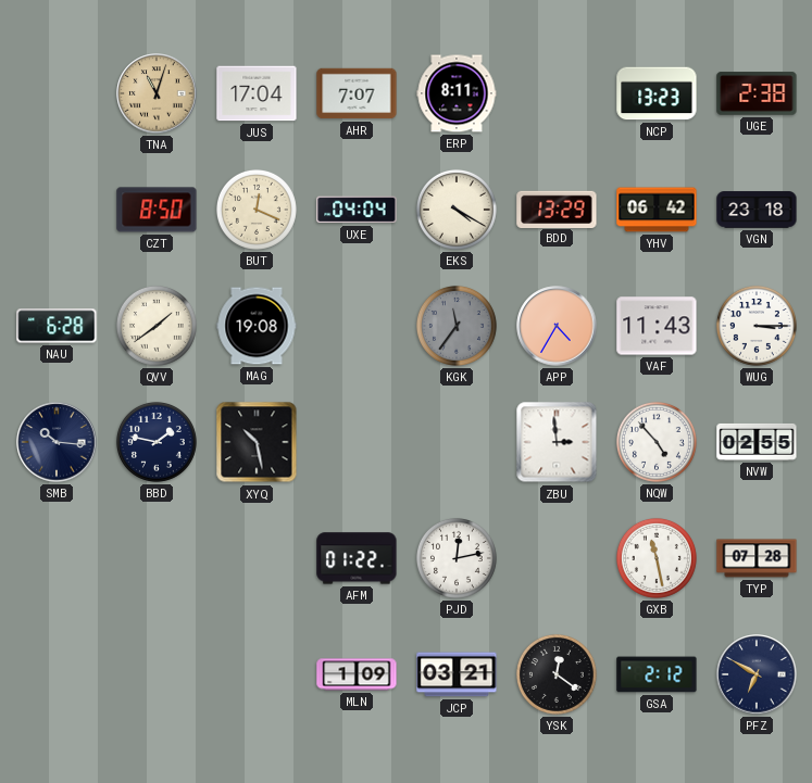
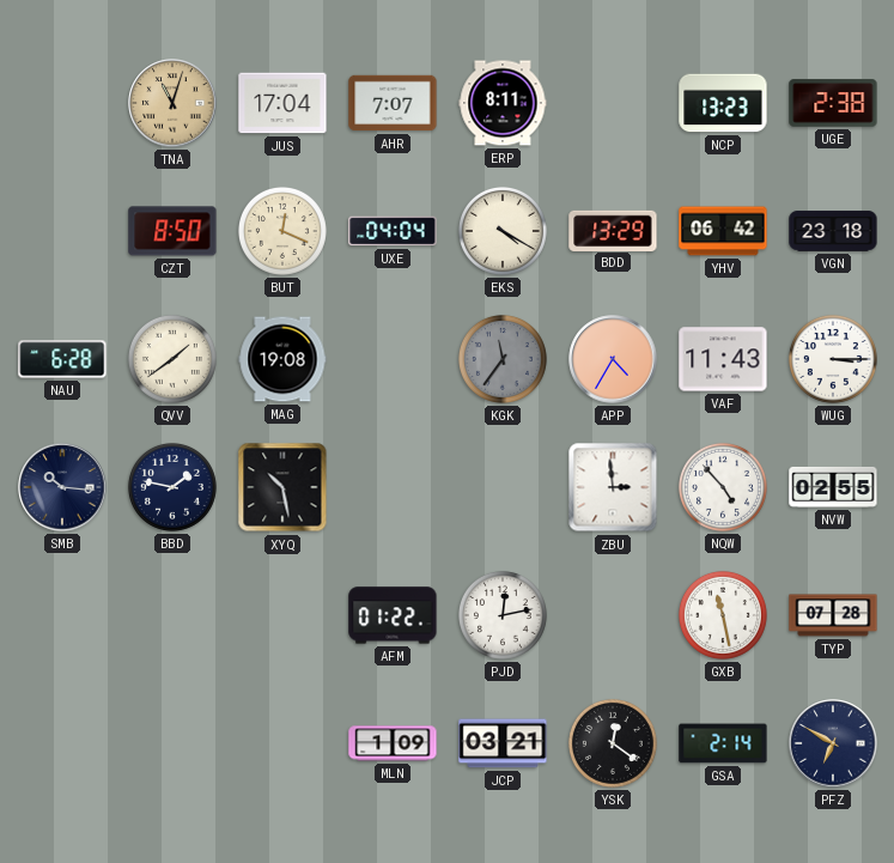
GSA: 2:12 -> 2:14
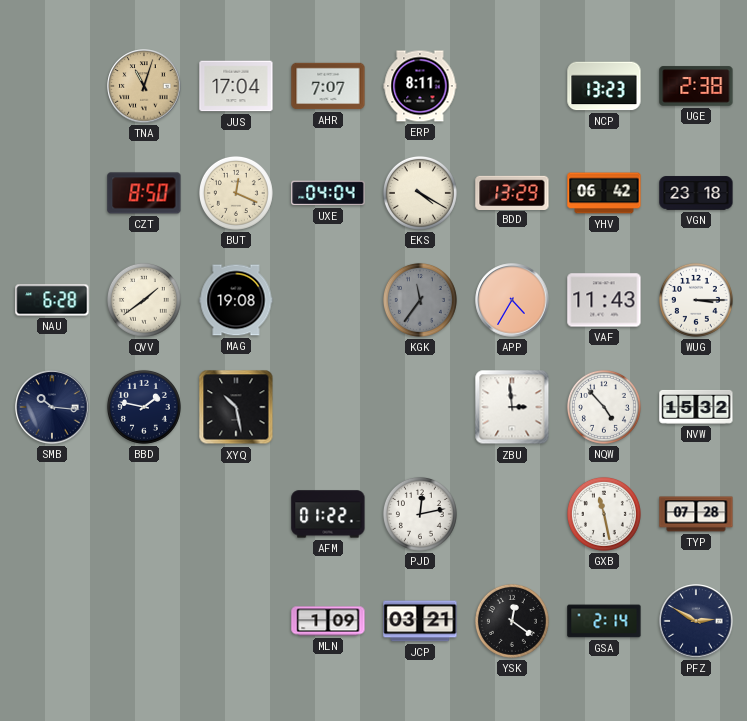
NVW: 02:55 -> 15:32
PFZ: 6:50 -> 2:50
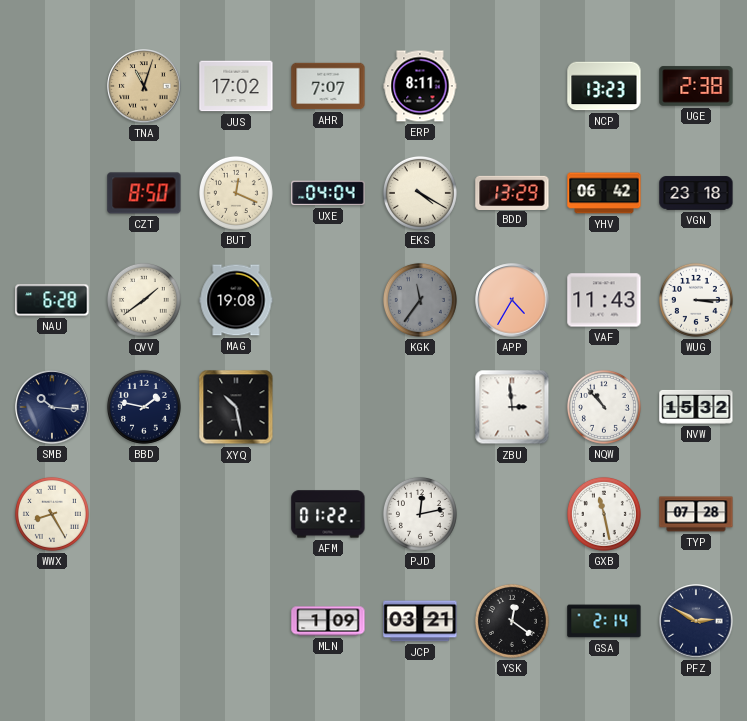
JUS: 17:04 -> 17:02
NQW: 4:53 -> 10:53
WWX: none -> 8:25
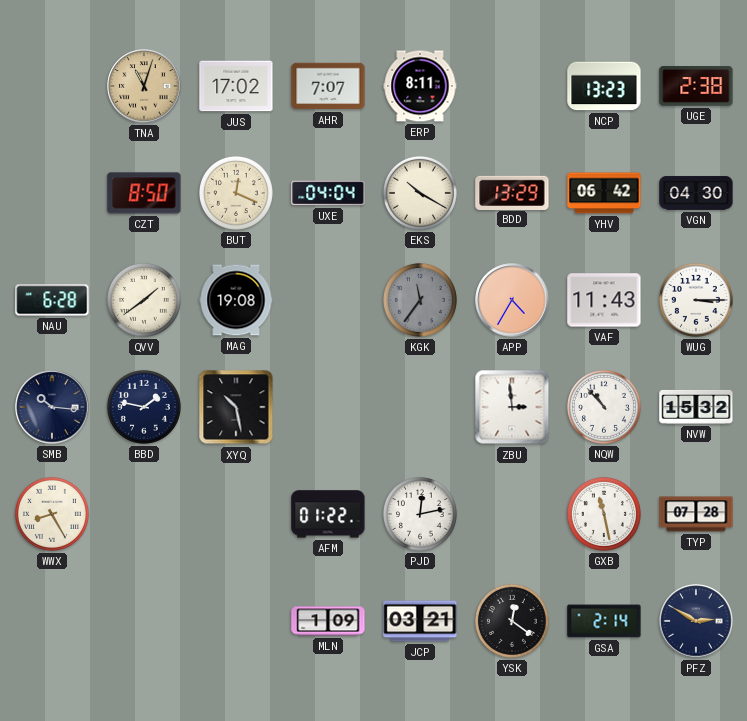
EKS: 4:20 -> 10:20
VGN: 23:18 -> 04:30
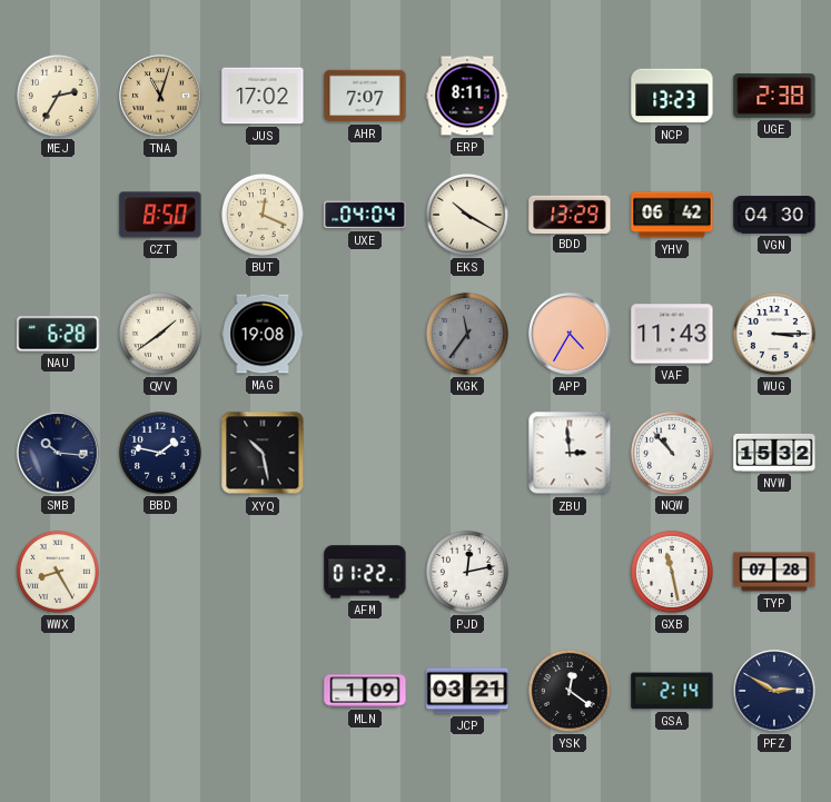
MEJ: none -> 2:35
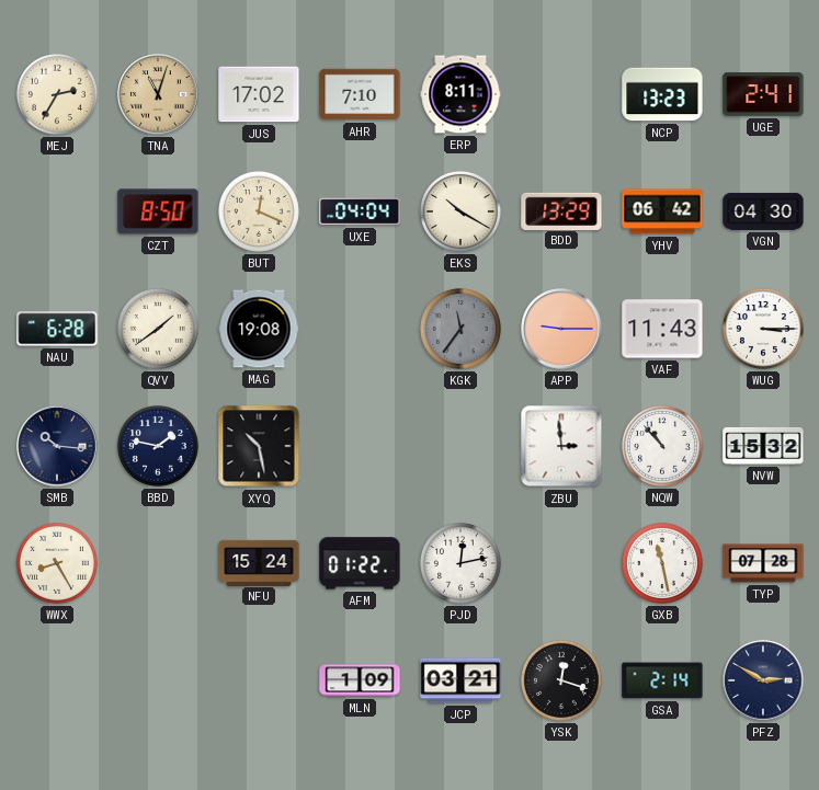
AHR: 7:07 -> 7:10
UGE: 2:38 -> 2:41
APP: 4:35 -> 9:15
NFU: none -> 15:24
YSK: 12:21 -> 12:18
